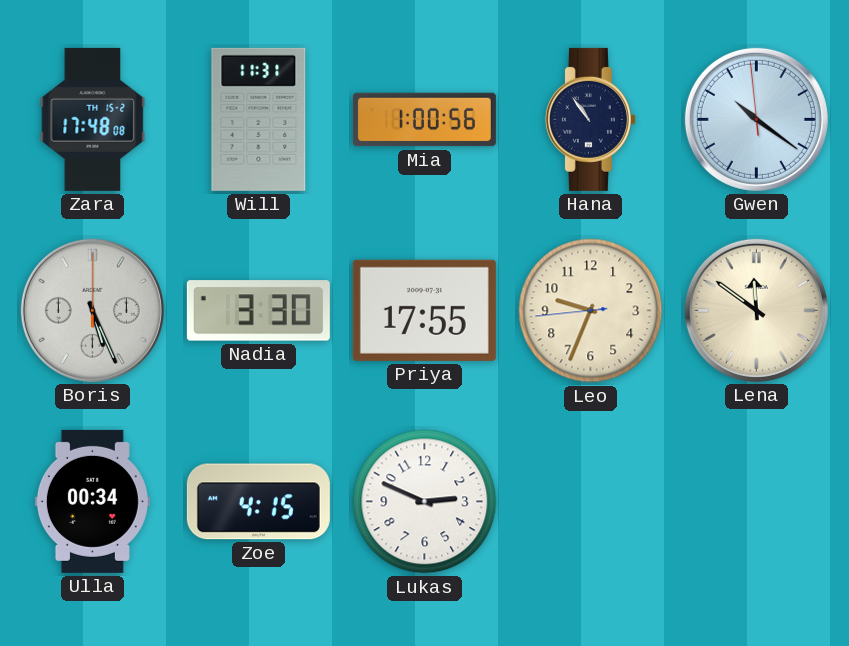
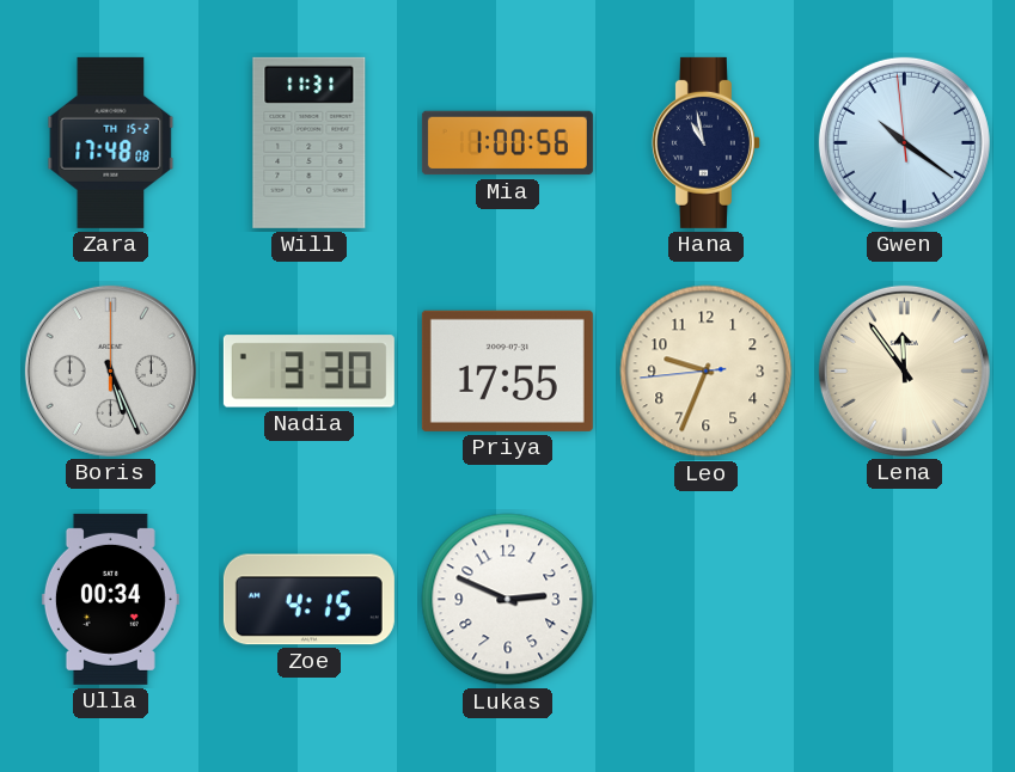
Hana: 10:54 -> 10:58
Lena: 11:51 -> 11:54
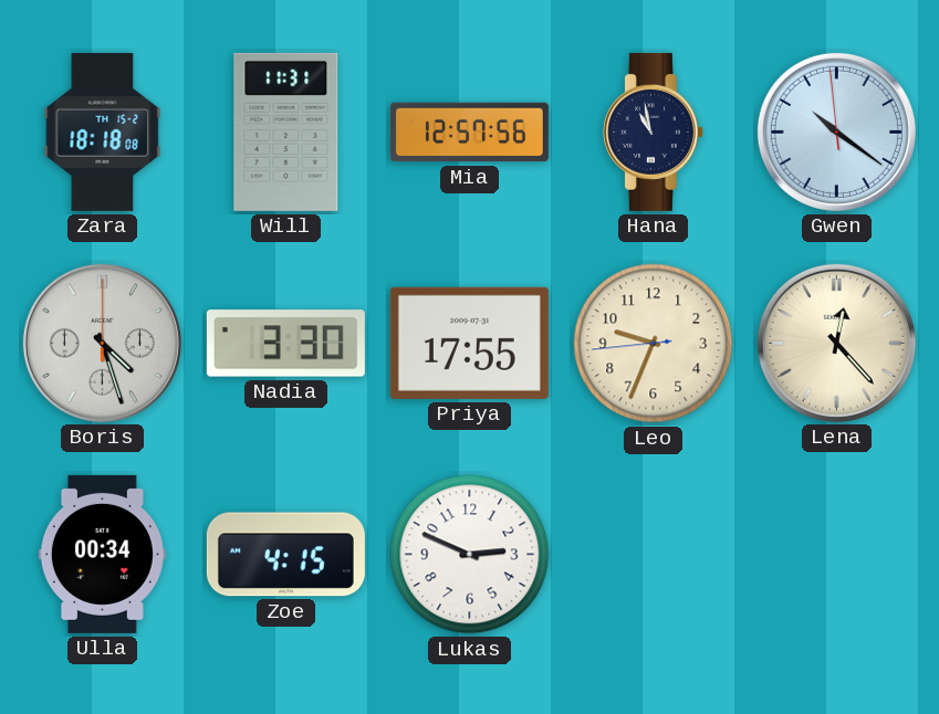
Zara: 17:48 -> 18:18
Mia: 1:00 -> 12:57
Boris: 5:26 -> 4:27
Lena: 11:54 -> 12:23
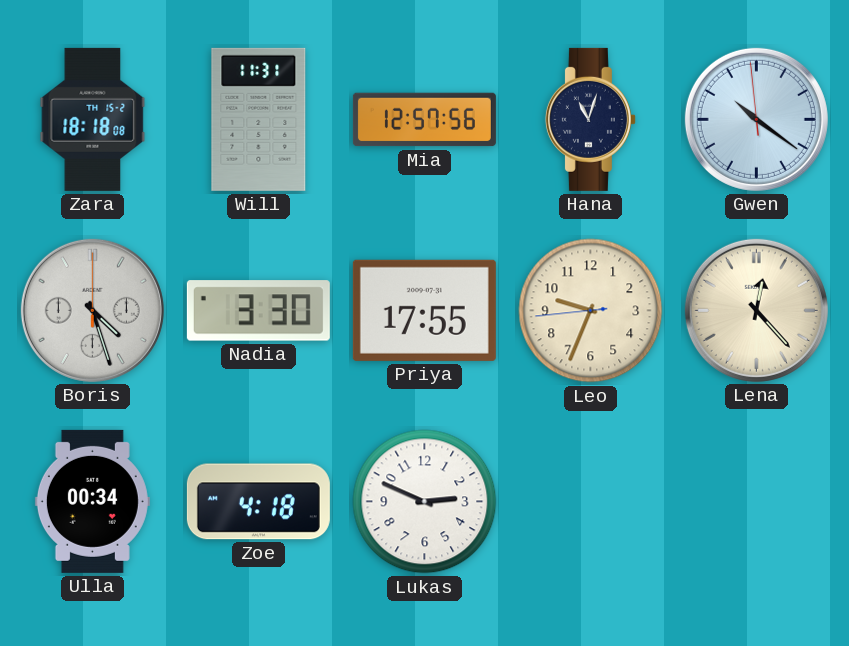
Hana: 10:58 -> 11:03
Zoe: 4:15 -> 4:18
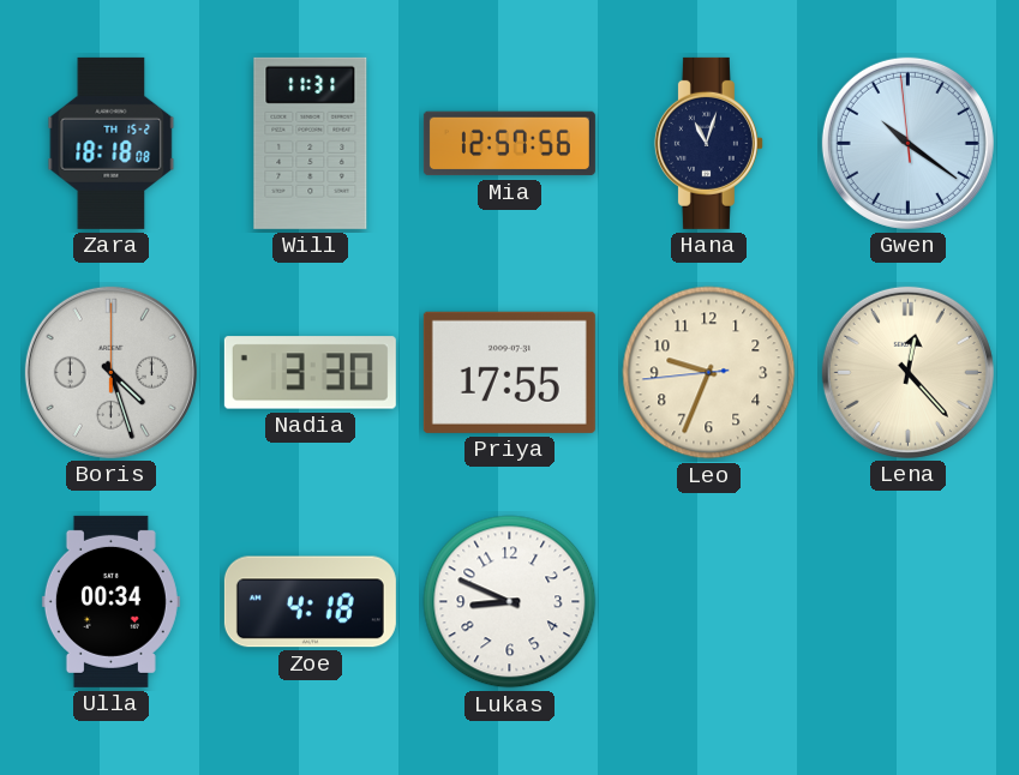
Lukas: 2:49 -> 8:49
